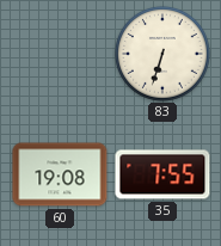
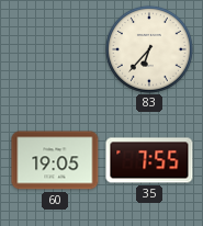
83: 6:33 -> 6:37
60: 19:08 -> 19:05
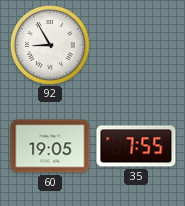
92: none -> 8:55
83: 6:37 -> none
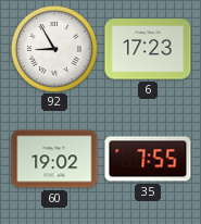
6: none -> 17:23
60: 19:05 -> 19:02
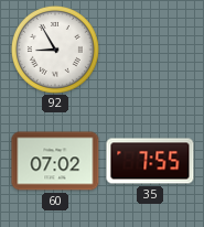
6: 17:23 -> none
60: 19:02 -> 07:02
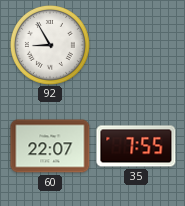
60: 07:02 -> 22:07
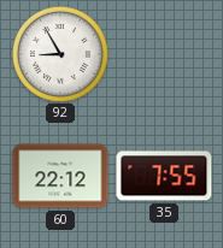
60: 22:07 -> 22:12
